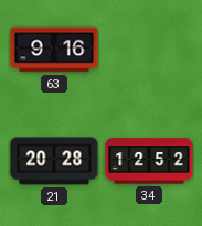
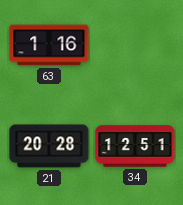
63: 9:16 -> 1:16
34: 12:52 -> 12:51
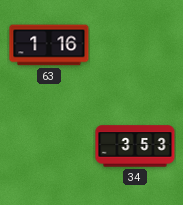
21: 20:28 -> none
34: 12:51 -> 3:53
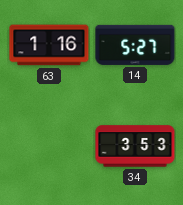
14: none -> 5:27
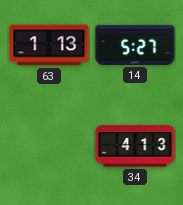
63: 1:16 -> 1:13
34: 3:53 -> 4:13
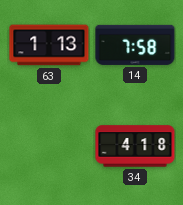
14: 5:27 -> 7:58
34: 4:13 -> 4:18
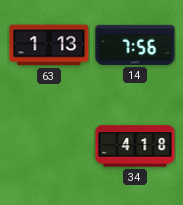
14: 7:58 -> 7:56
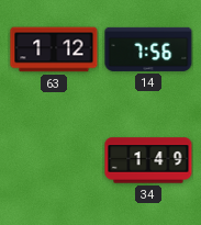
63: 1:13 -> 1:12
34: 4:18 -> 1:49
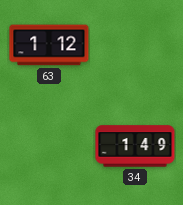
14: 7:56 -> none
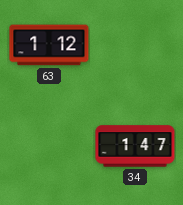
34: 1:49 -> 1:47
